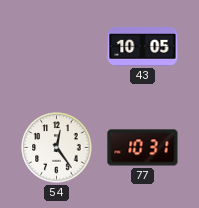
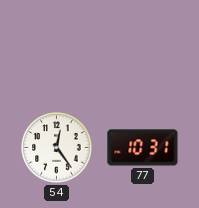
43: 10:05 -> none
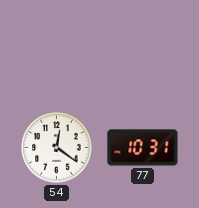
54: 12:24 -> 12:21
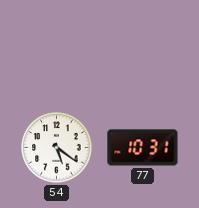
54: 12:21 -> 5:21
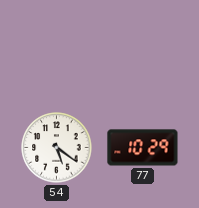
77: 10:31 -> 10:29
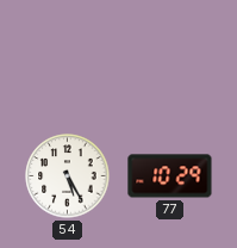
54: 5:21 -> 5:25
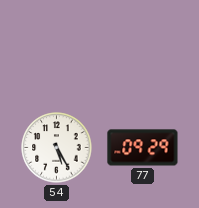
77: 10:29 -> 09:29
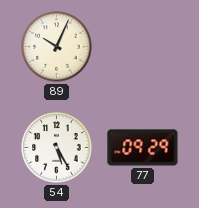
89: none -> 10:04
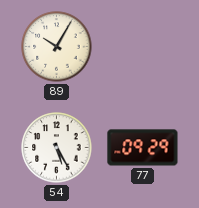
89: 10:04 -> 10:05
